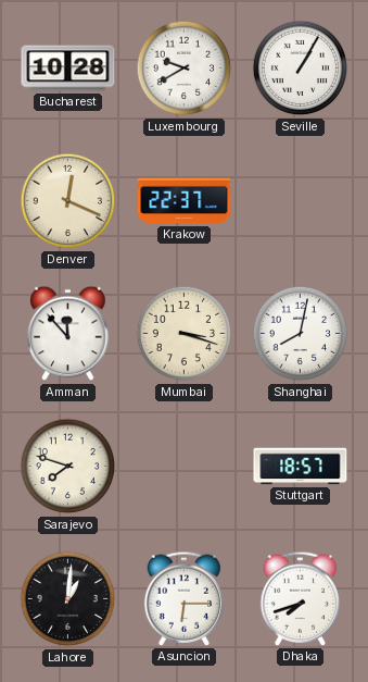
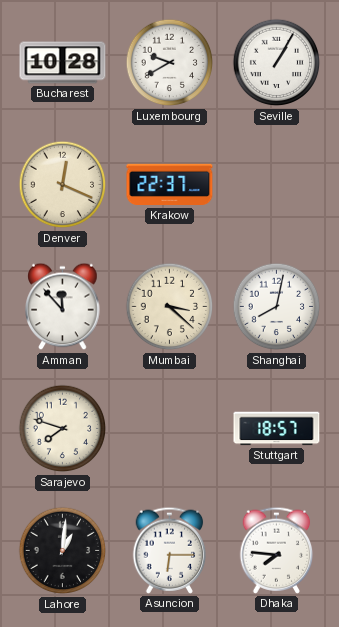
Mumbai: 3:18 -> 3:22
Dhaka: 7:42 -> 7:46
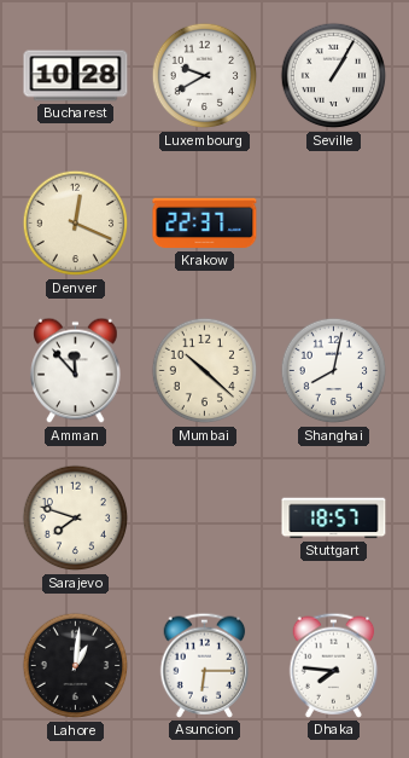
Mumbai: 3:22 -> 10:22
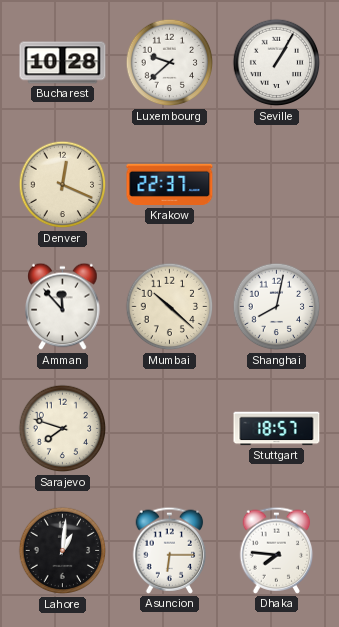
Luxembourg: 9:40 -> 9:38
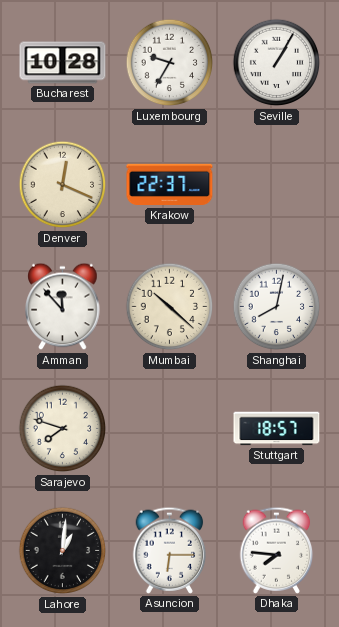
Luxembourg: 9:38 -> 9:35
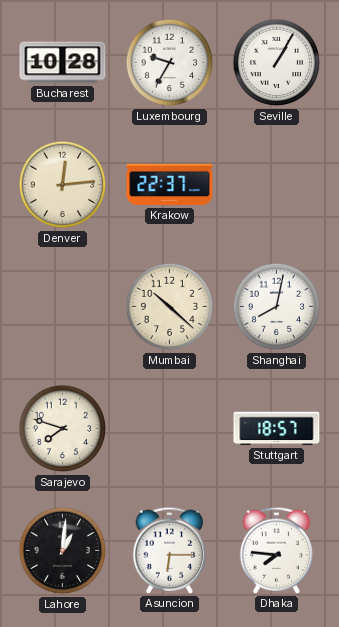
Denver: 12:19 -> 12:14
Amman: 11:53 -> none
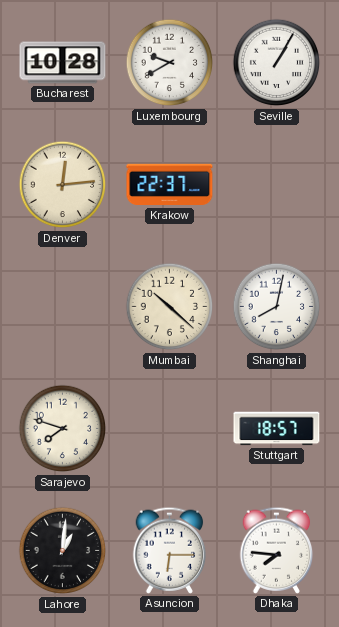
Luxembourg: 9:35 -> 9:40
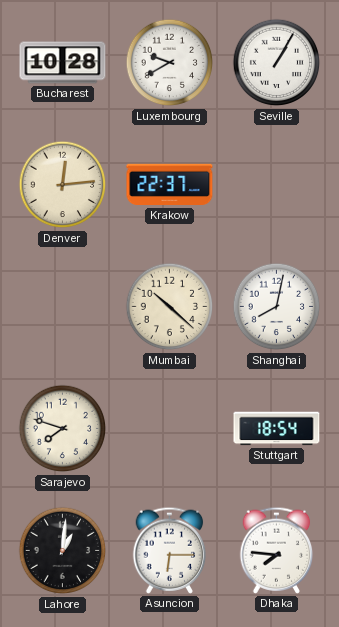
Stuttgart: 18:57 -> 18:54
